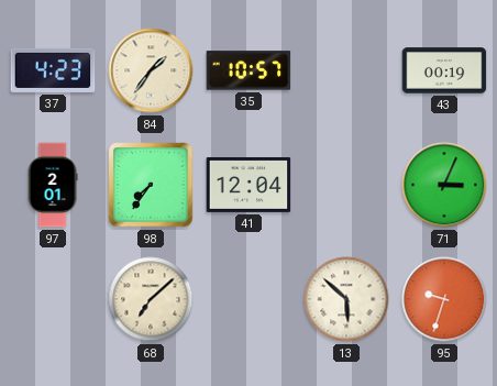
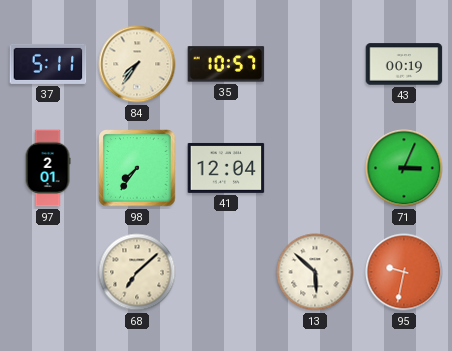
37: 4:23 -> 5:11
84: 1:36 -> 7:36
95: 9:33 -> 9:32
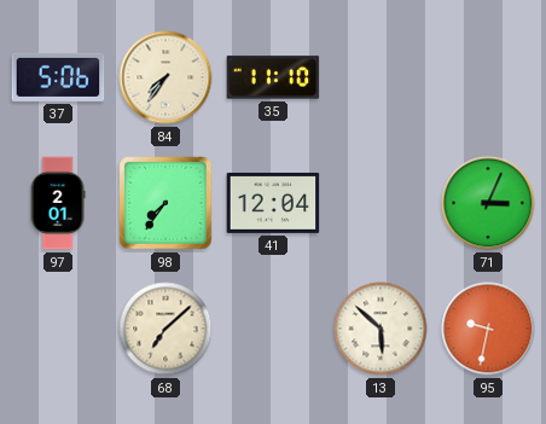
37: 5:11 -> 5:06
35: 10:57 -> 11:10
43: 00:19 -> none
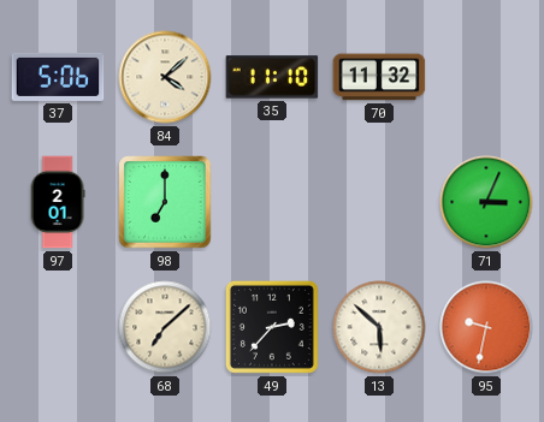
84: 7:36 -> 4:08
70: none -> 11:32
98: 7:36 -> 7:00
41: 12:04 -> none
49: none -> 2:37
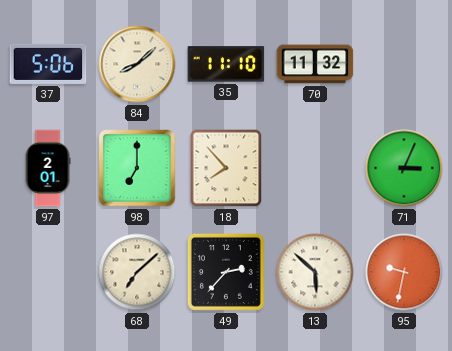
84: 4:08 -> 8:08
18: none -> 7:53
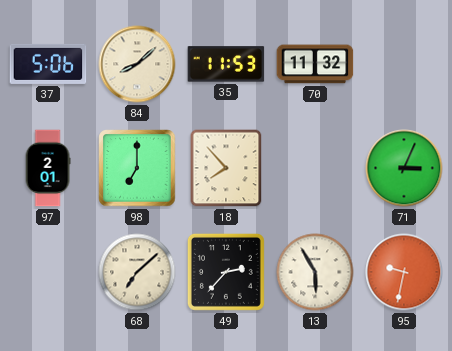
35: 11:10 -> 11:53
13: 5:52 -> 5:55
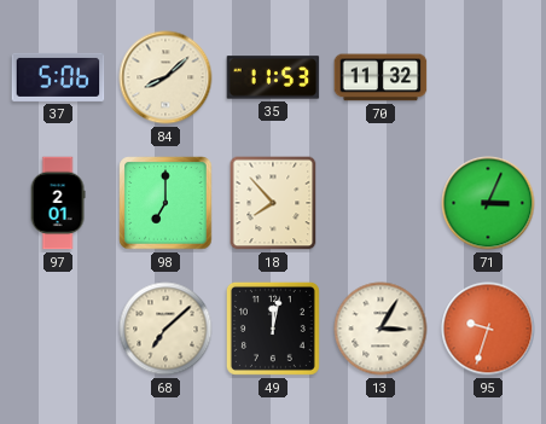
49: 2:37 -> 12:02
13: 5:55 -> 3:05
95: 9:32 -> 9:33
